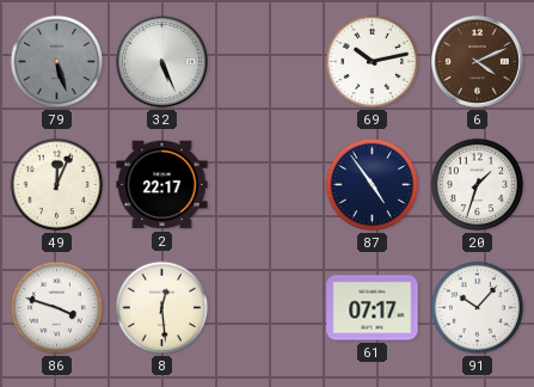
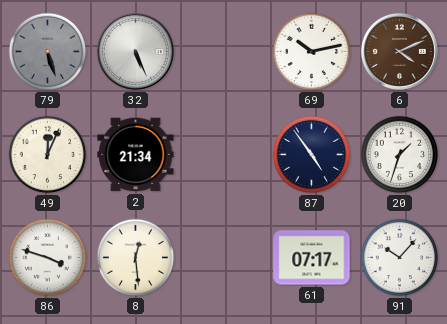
2: 22:17 -> 21:34
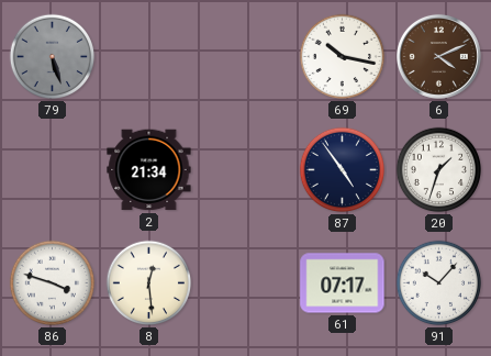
32: 5:26 -> none
69: 10:13 -> 10:17
49: 12:04 -> none
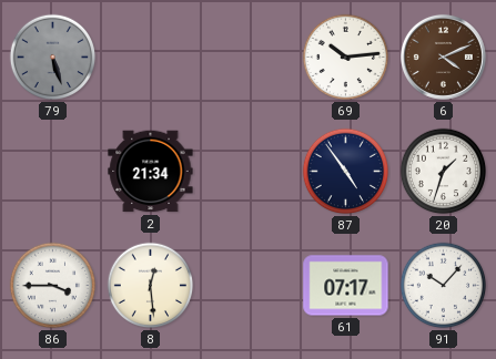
69: 10:17 -> 10:14
86: 3:48 -> 3:45
